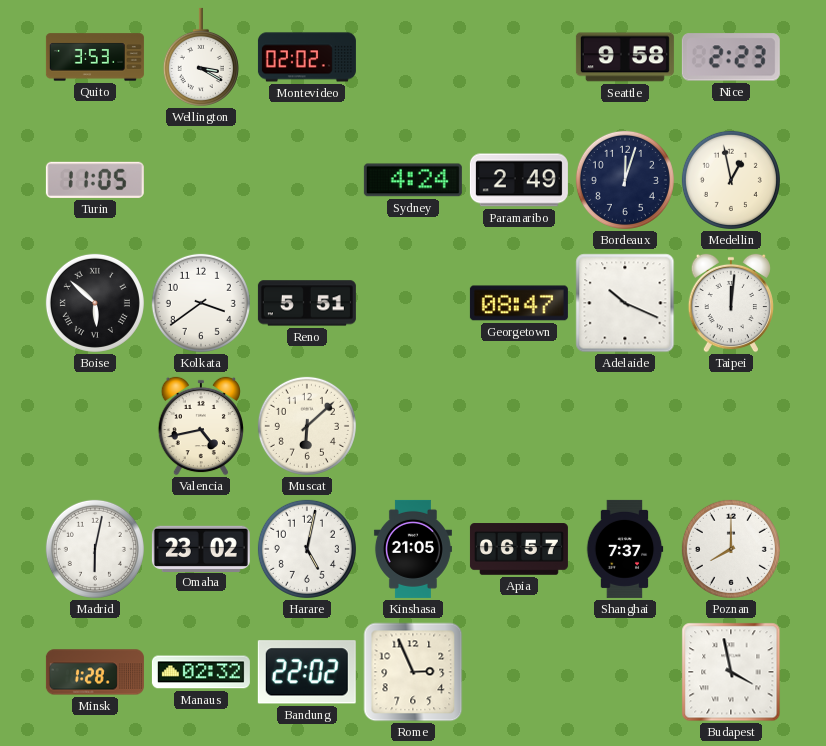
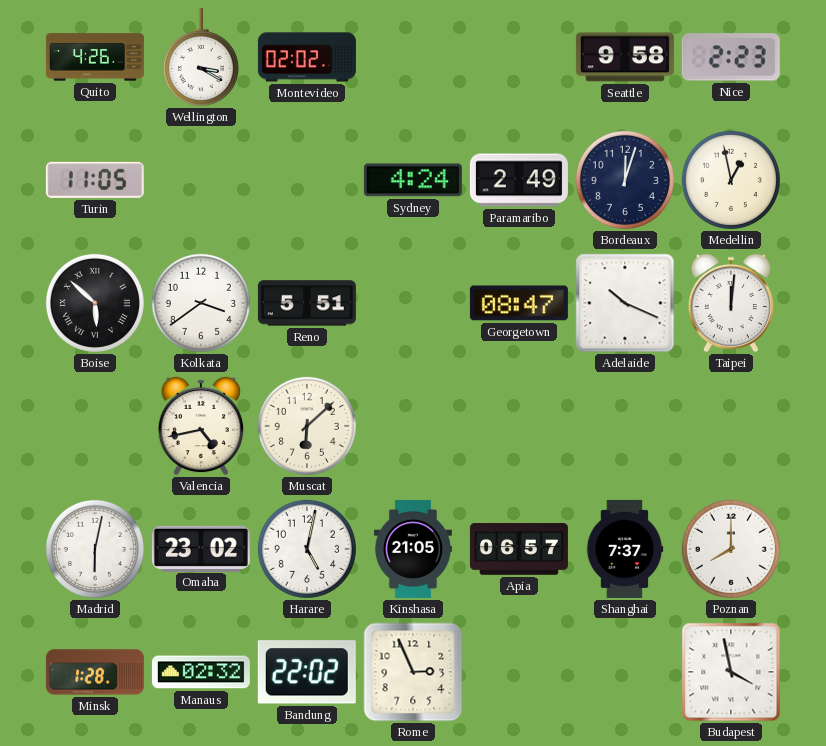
Quito: 3:53 -> 4:26
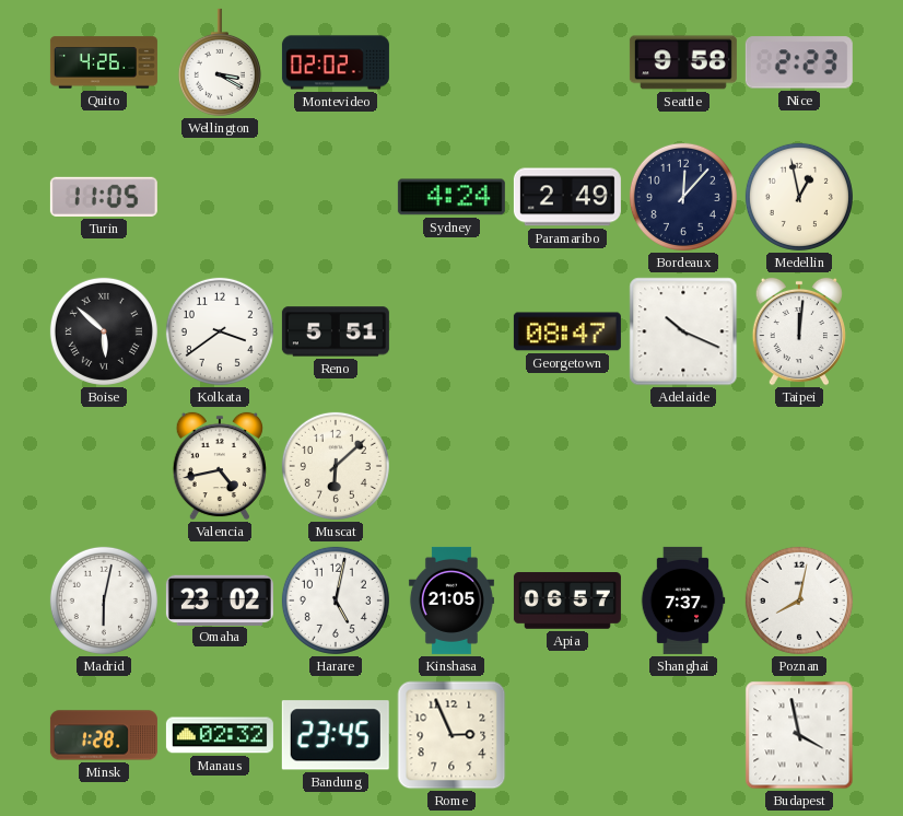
Bordeaux: 12:03 -> 12:07
Poznan: 8:00 -> 8:02
Bandung: 22:02 -> 23:45
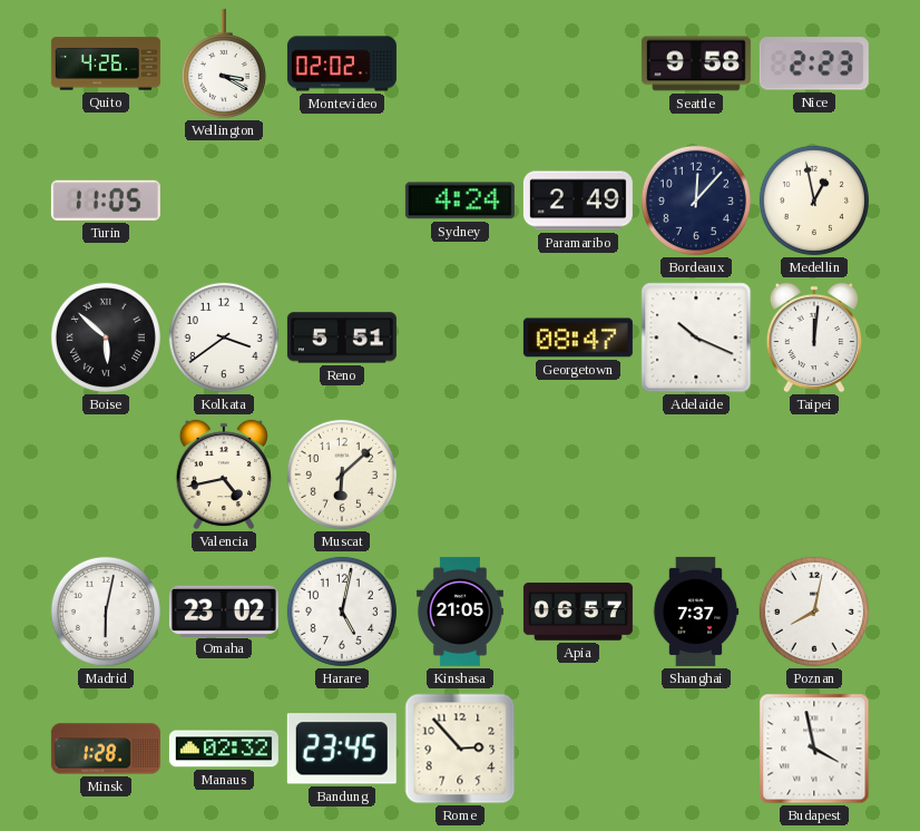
Rome: 2:56 -> 2:53
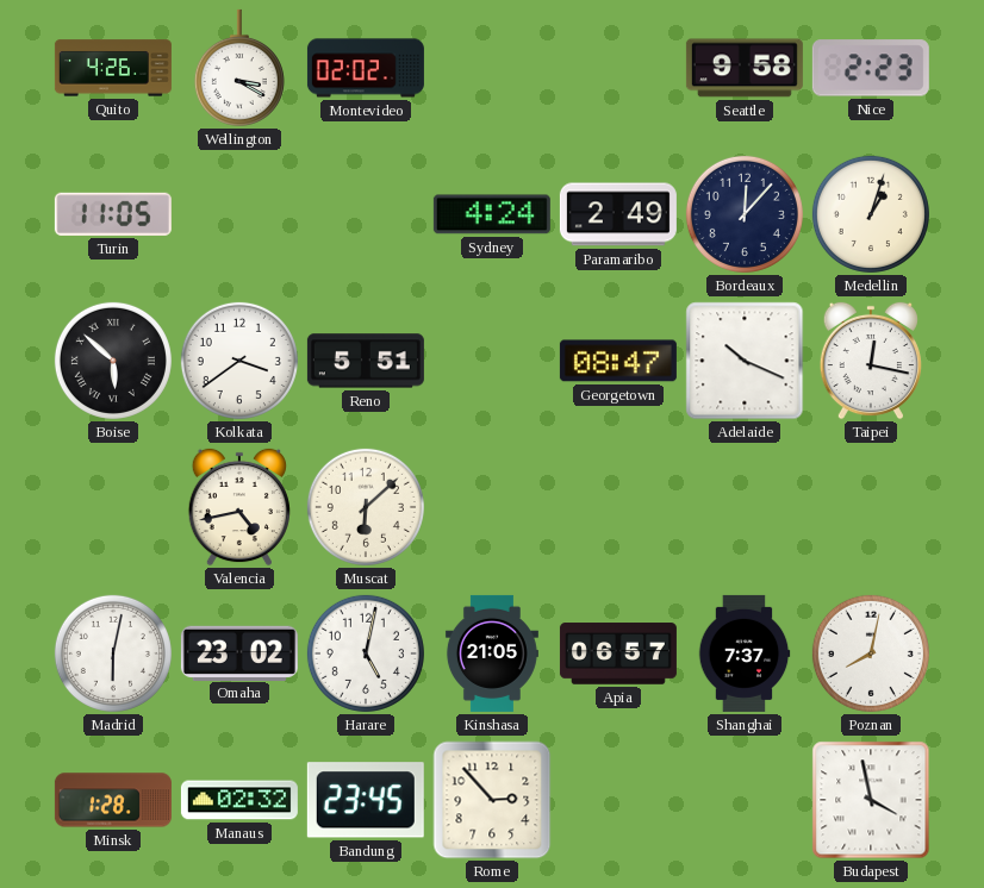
Medellin: 12:58 -> 1:03
Taipei: 12:01 -> 12:17
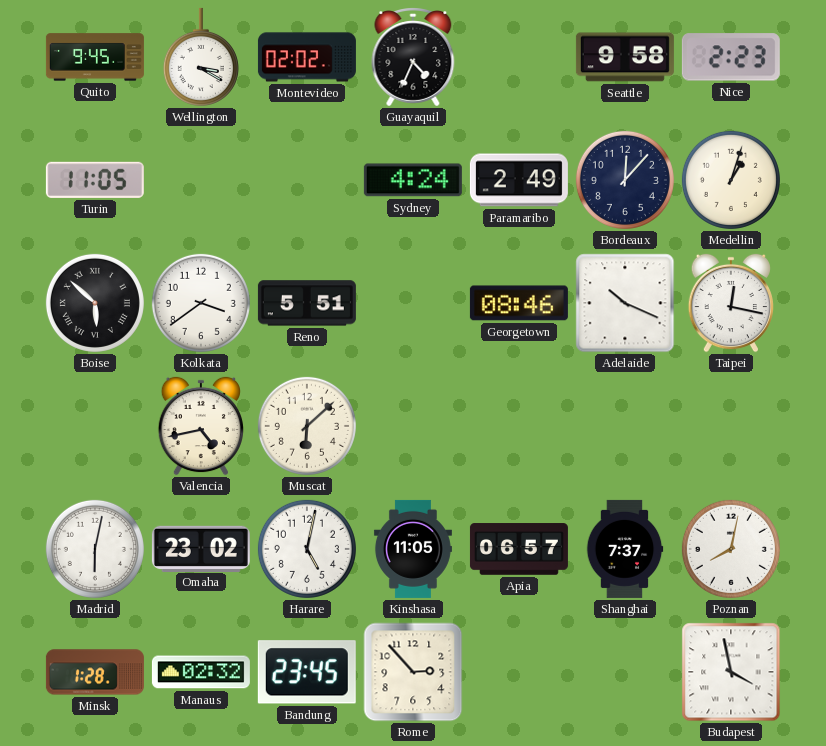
Quito: 4:26 -> 9:45
Guayaquil: none -> 4:34
Georgetown: 08:47 -> 08:46
Kinshasa: 21:05 -> 11:05
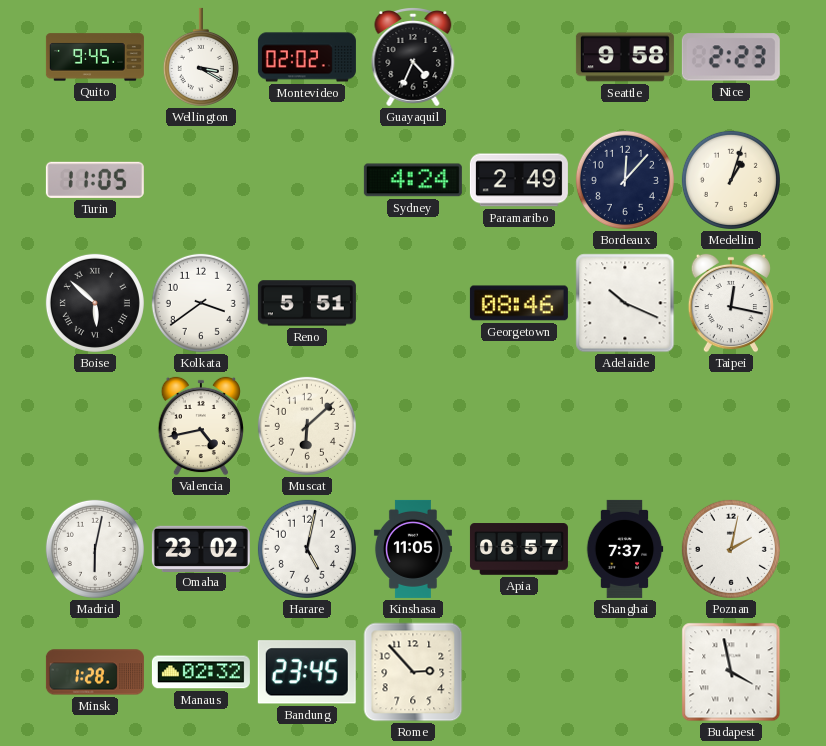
Poznan: 8:02 -> 2:02
